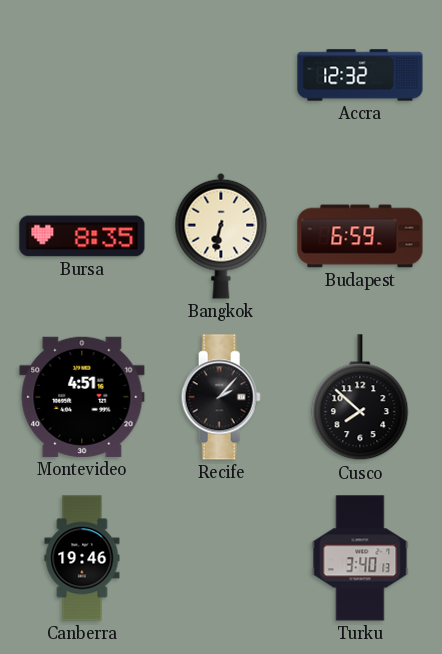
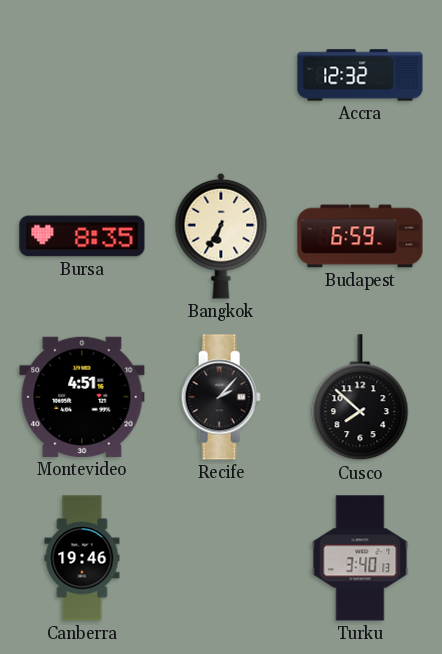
Bangkok: 6:32 -> 6:35
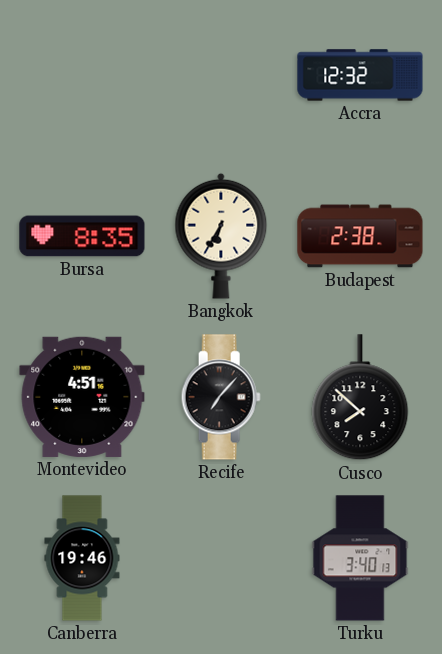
Budapest: 6:59 -> 2:38
Recife: 2:07 -> 7:07
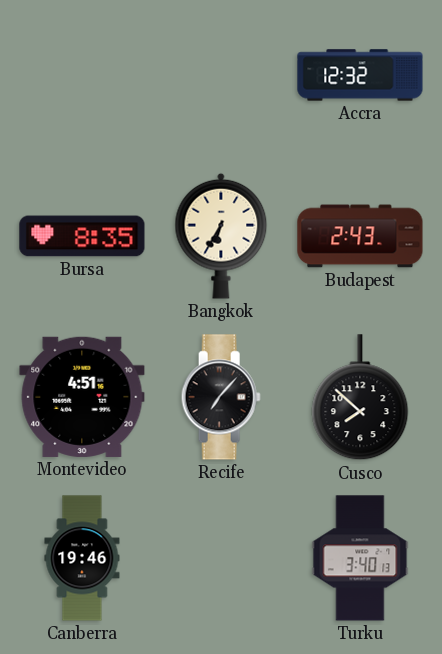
Budapest: 2:38 -> 2:43
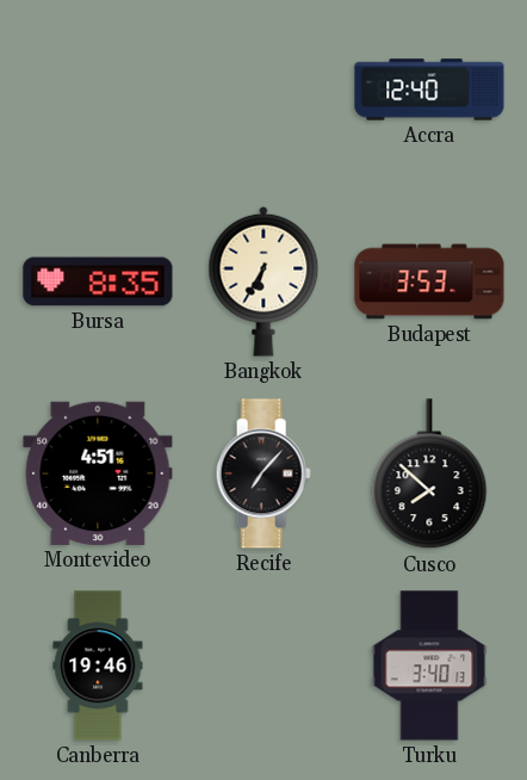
Accra: 12:32 -> 12:40
Budapest: 2:43 -> 3:53
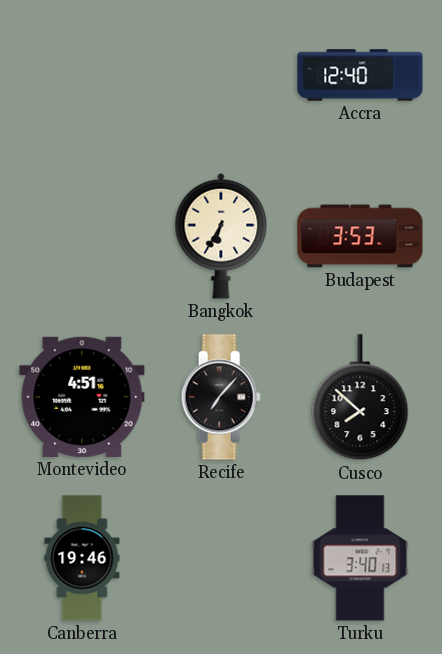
Bursa: 8:35 -> none
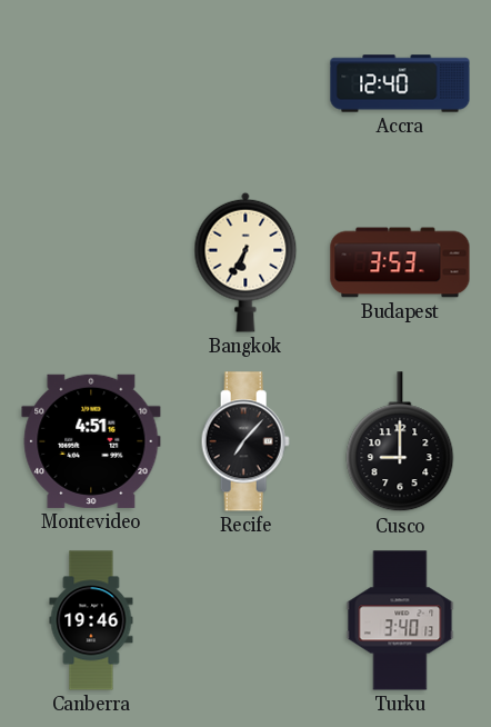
Cusco: 7:52 -> 9:00
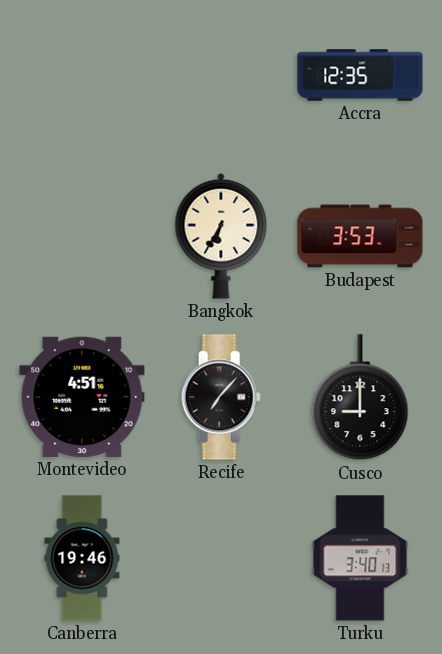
Accra: 12:40 -> 12:35
